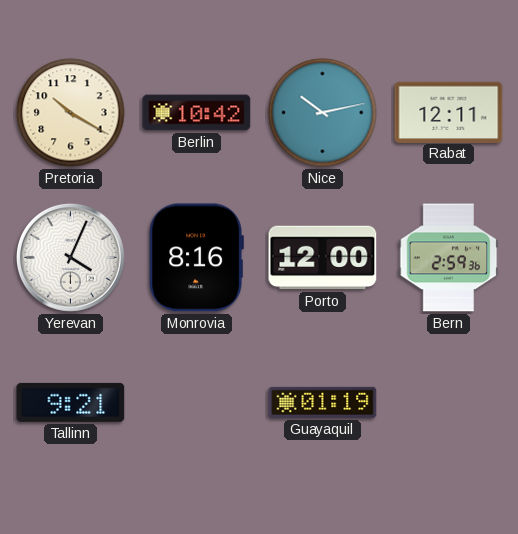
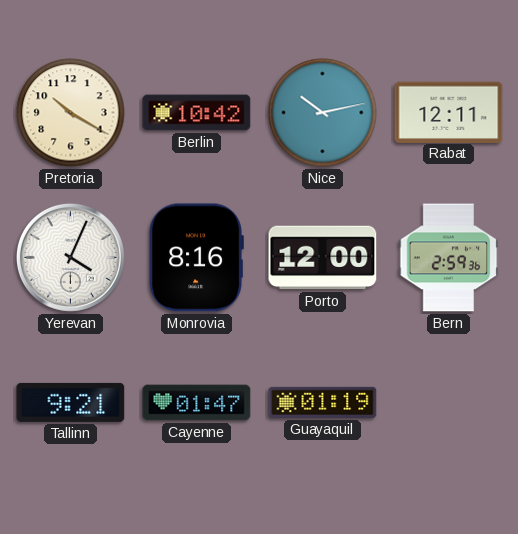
Cayenne: none -> 01:47
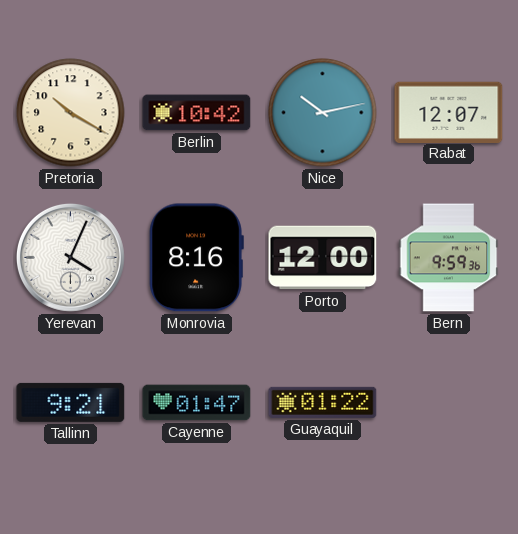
Rabat: 12:11 -> 12:07
Bern: 2:59 -> 9:59
Guayaquil: 01:19 -> 01:22
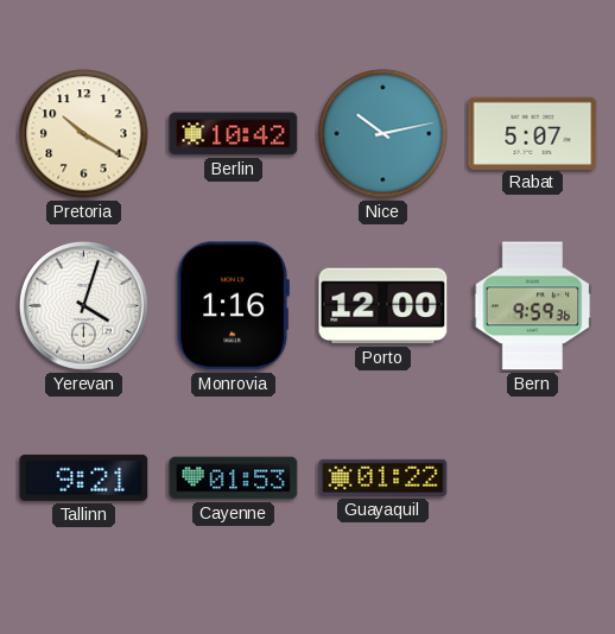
Rabat: 12:07 -> 5:07
Yerevan: 4:04 -> 4:03
Monrovia: 8:16 -> 1:16
Cayenne: 01:47 -> 01:53
